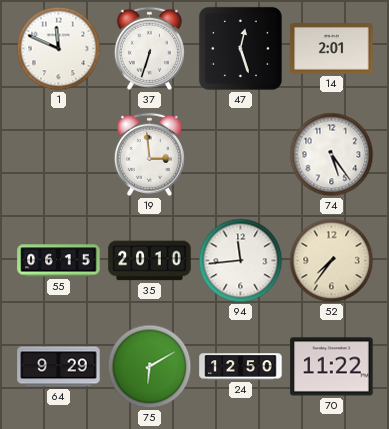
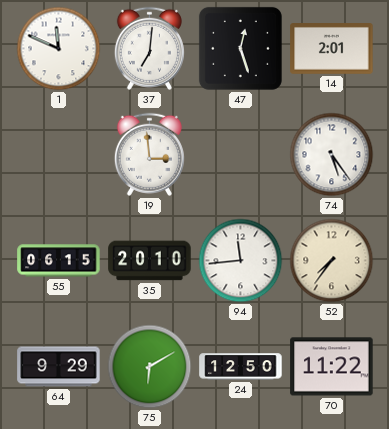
37: 6:33 -> 7:01
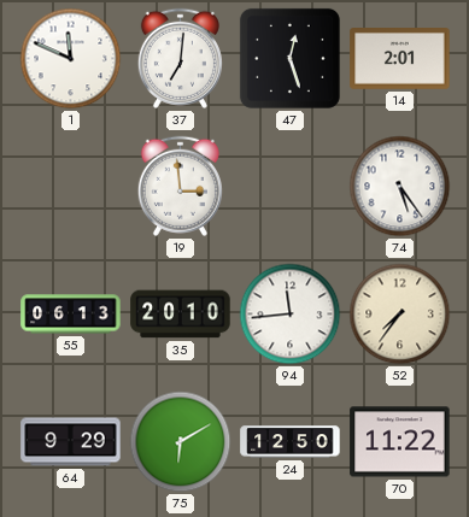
55: 06:15 -> 06:13
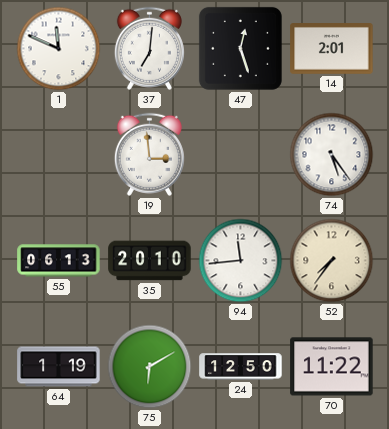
64: 9:29 -> 1:19
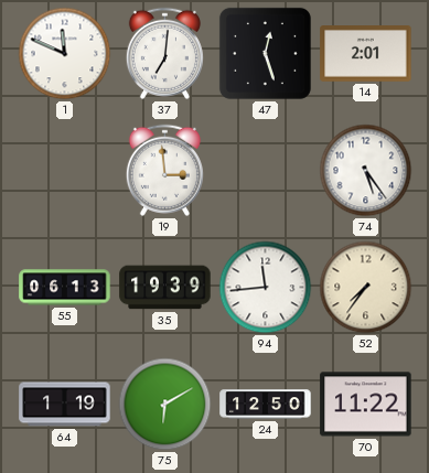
35: 20:10 -> 19:39
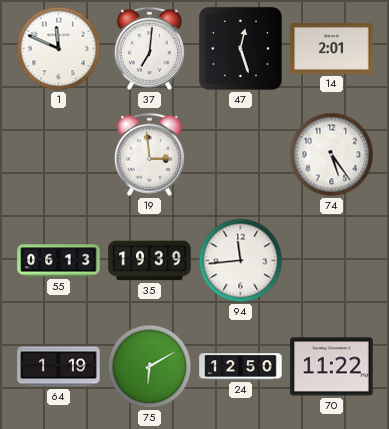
52: 7:36 -> none
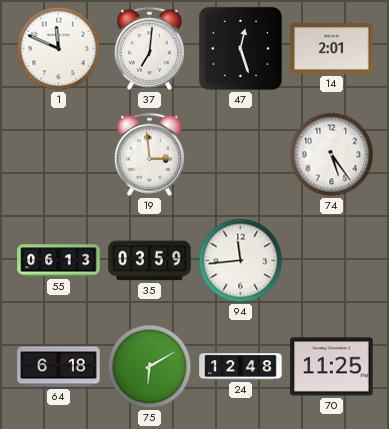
35: 19:39 -> 03:59
64: 1:19 -> 6:18
24: 12:50 -> 12:48
70: 11:22 -> 11:25
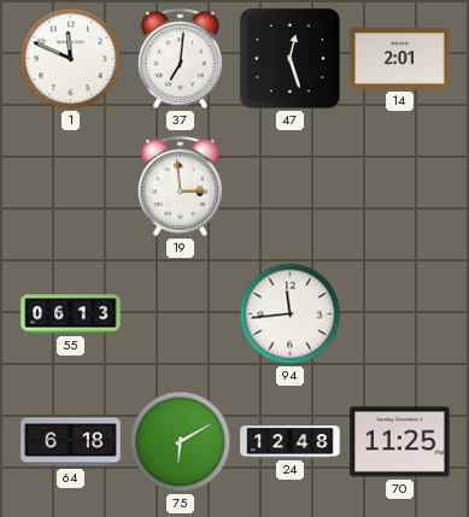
74: 5:24 -> none
35: 03:59 -> none
